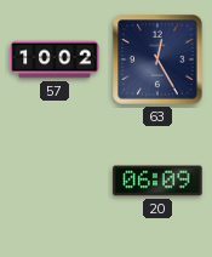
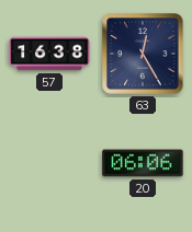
57: 10:02 -> 16:38
20: 06:09 -> 06:06
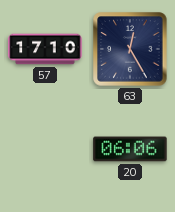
57: 16:38 -> 17:10
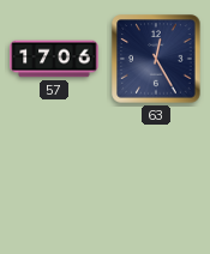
57: 17:10 -> 17:06
20: 06:06 -> none
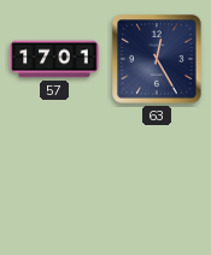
57: 17:06 -> 17:01
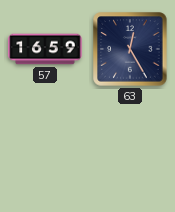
57: 17:01 -> 16:59
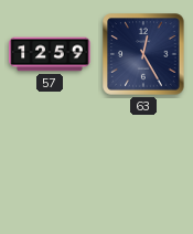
57: 16:59 -> 12:59
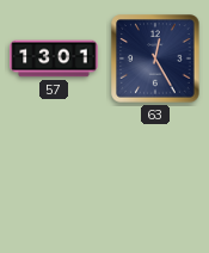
57: 12:59 -> 13:01
